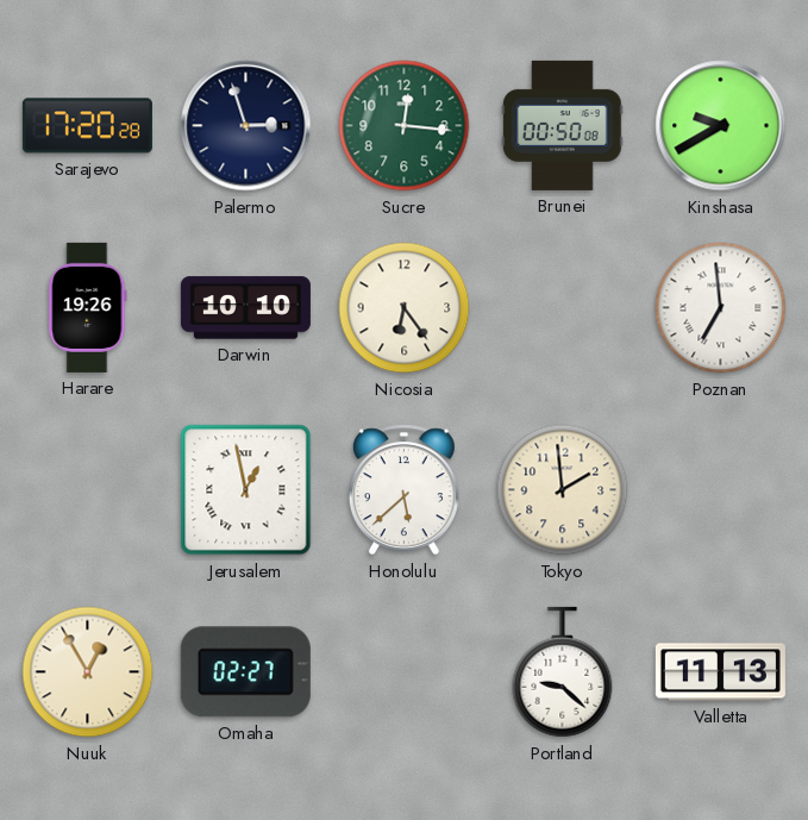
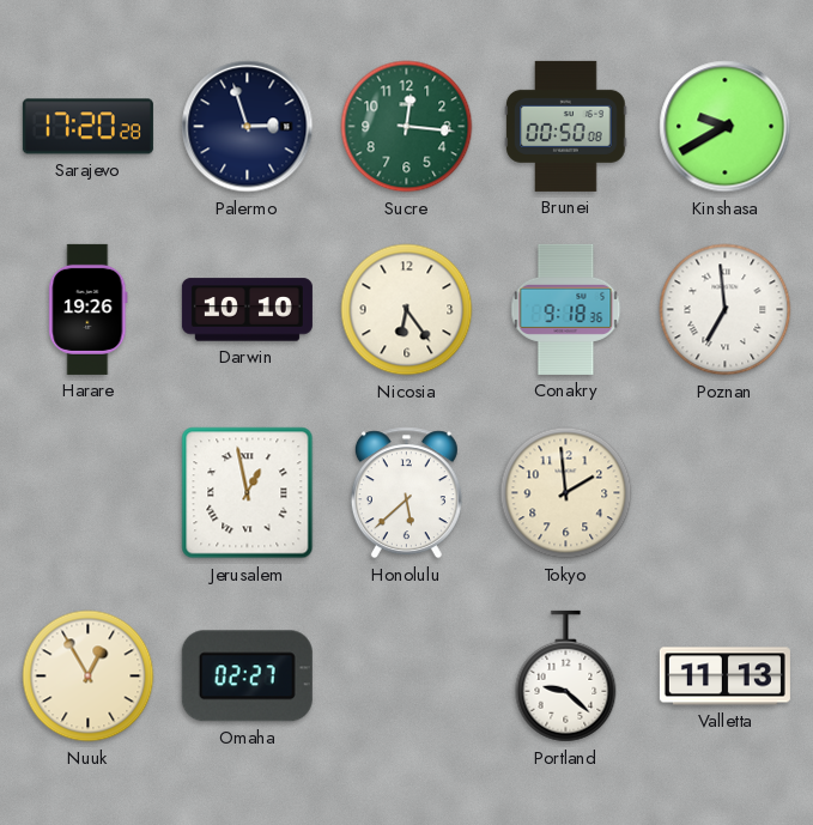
Conakry: none -> 9:18
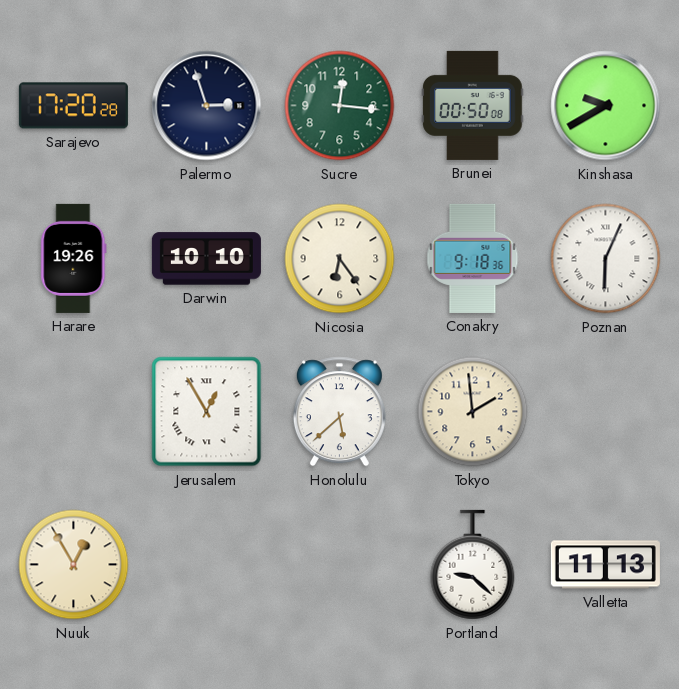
Poznan: 6:59 -> 6:04
Jerusalem: 12:58 -> 12:55
Omaha: 02:27 -> none
